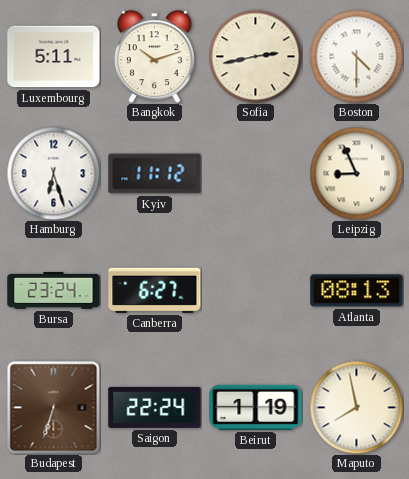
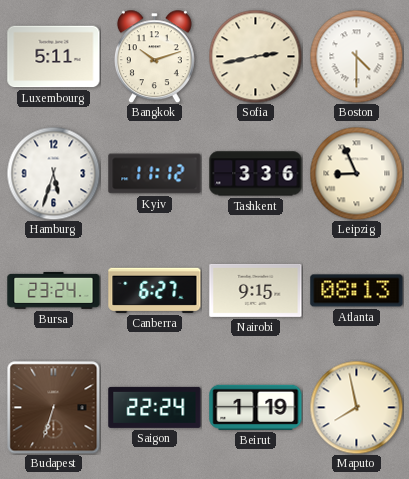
Hamburg: 6:27 -> 5:33
Tashkent: none -> 3:36
Nairobi: none -> 9:15
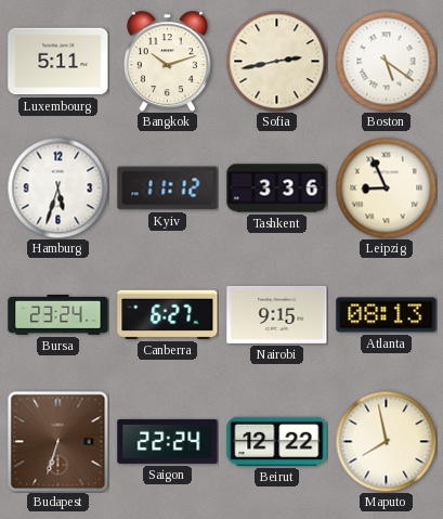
Boston: 4:30 -> 5:21
Beirut: 1:19 -> 12:22
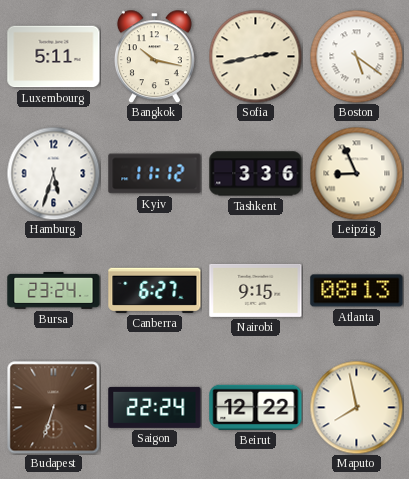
Bangkok: 10:12 -> 10:17
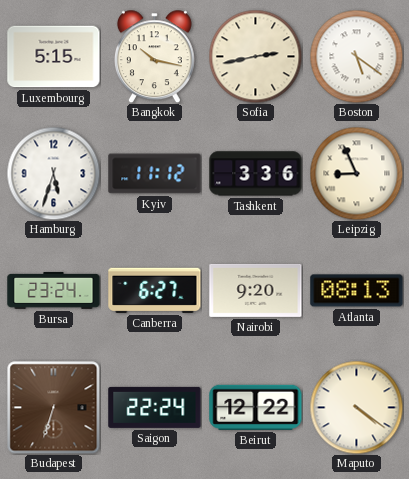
Luxembourg: 5:11 -> 5:15
Nairobi: 9:15 -> 9:20
Maputo: 7:58 -> 4:21
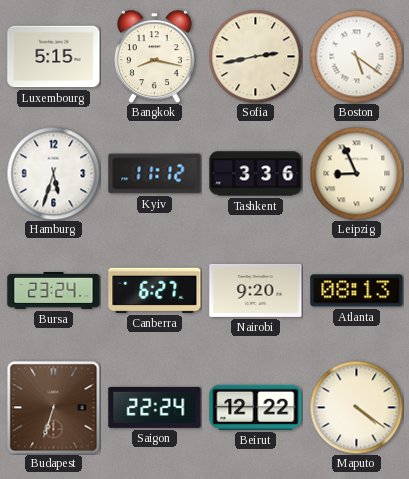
Bangkok: 10:17 -> 8:17
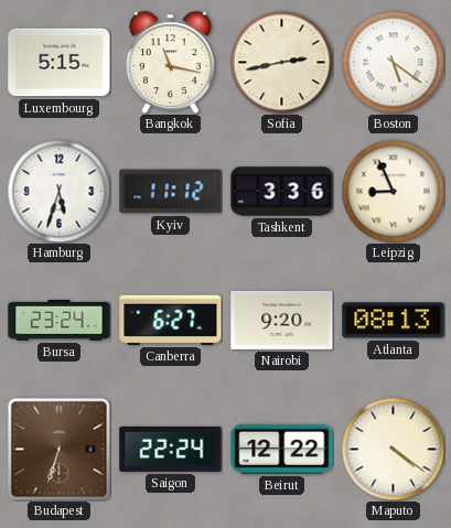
Bangkok: 8:17 -> 11:17
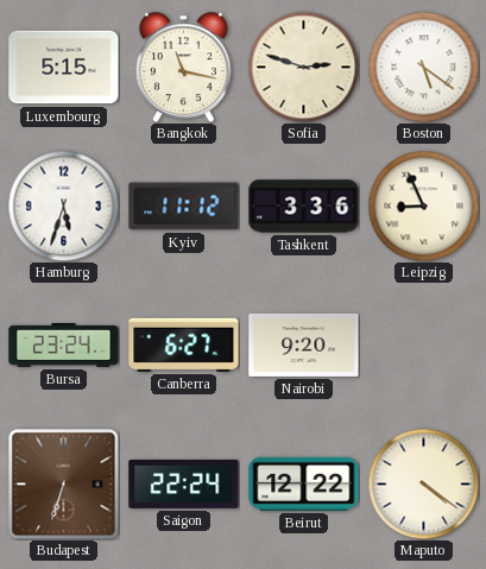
Sofia: 2:43 -> 2:48
Atlanta: 08:13 -> none
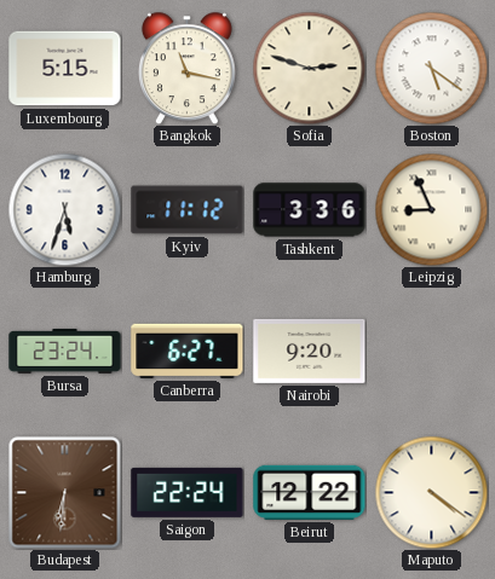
Budapest: 6:33 -> 6:31
